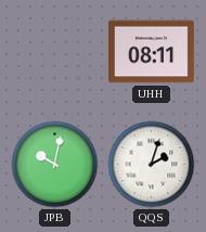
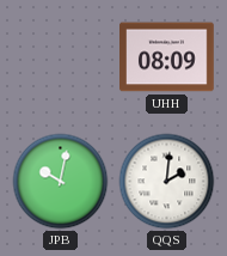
UHH: 08:11 -> 08:09
QQS: 2:03 -> 2:01
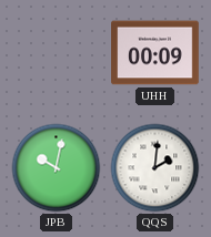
UHH: 08:09 -> 00:09
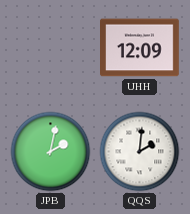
UHH: 00:09 -> 12:09
JPB: 10:02 -> 2:02
